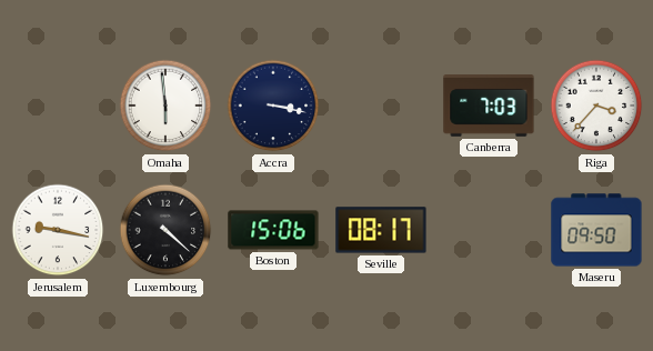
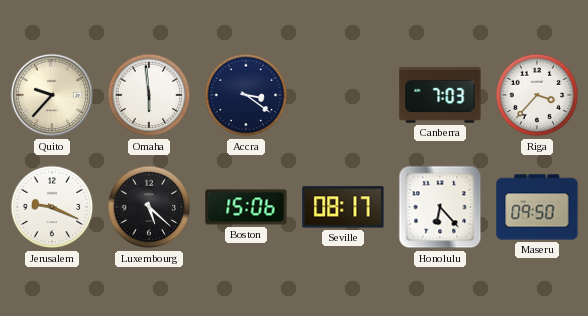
Quito: none -> 9:37
Accra: 3:17 -> 3:21
Jerusalem: 9:17 -> 9:19
Luxembourg: 4:22 -> 5:22
Honolulu: none -> 6:23
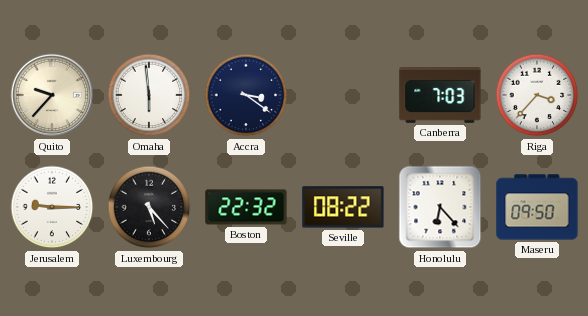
Jerusalem: 9:19 -> 9:15
Luxembourg: 5:22 -> 5:23
Boston: 15:06 -> 22:32
Seville: 08:17 -> 08:22
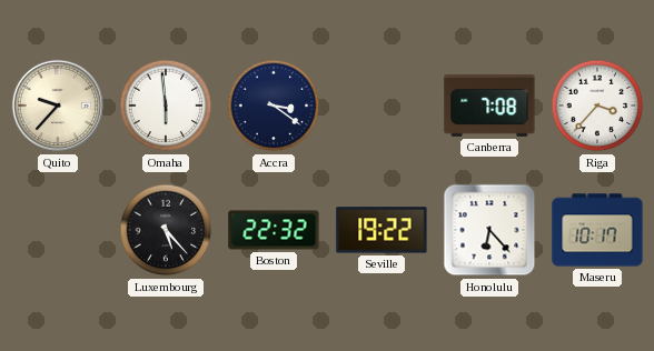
Canberra: 7:03 -> 7:08
Jerusalem: 9:15 -> none
Seville: 08:22 -> 19:22
Maseru: 09:50 -> 10:17
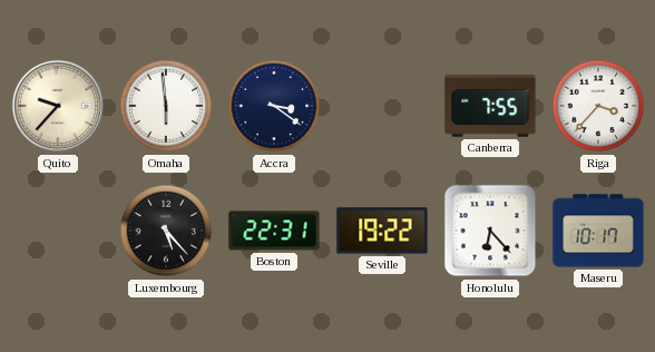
Canberra: 7:08 -> 7:55
Boston: 22:32 -> 22:31
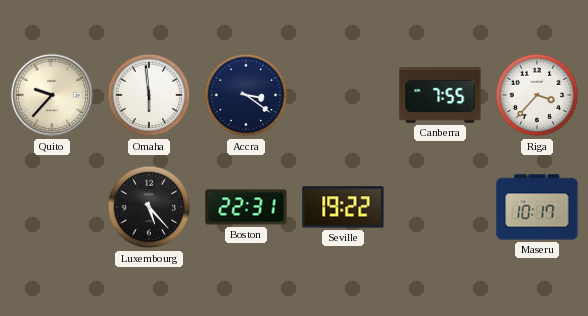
Honolulu: 6:23 -> none
